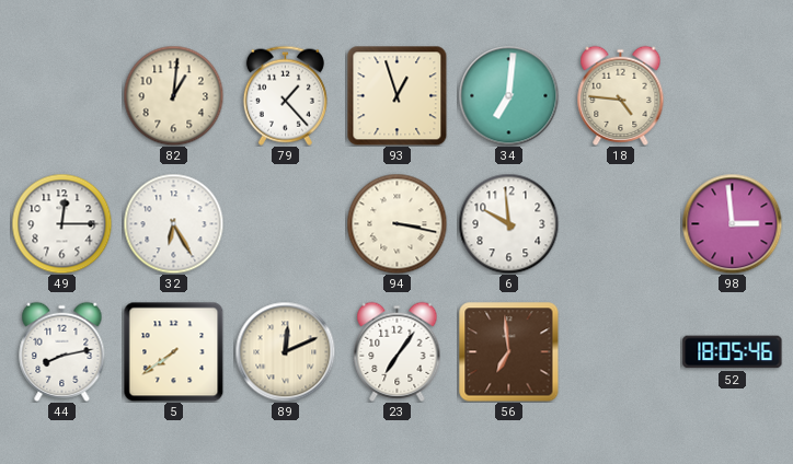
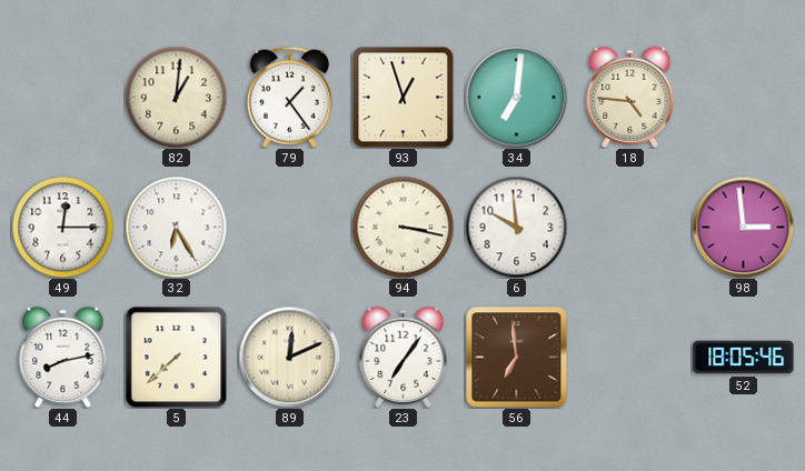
79: 1:23 -> 1:24
5: 7:39 -> 7:38
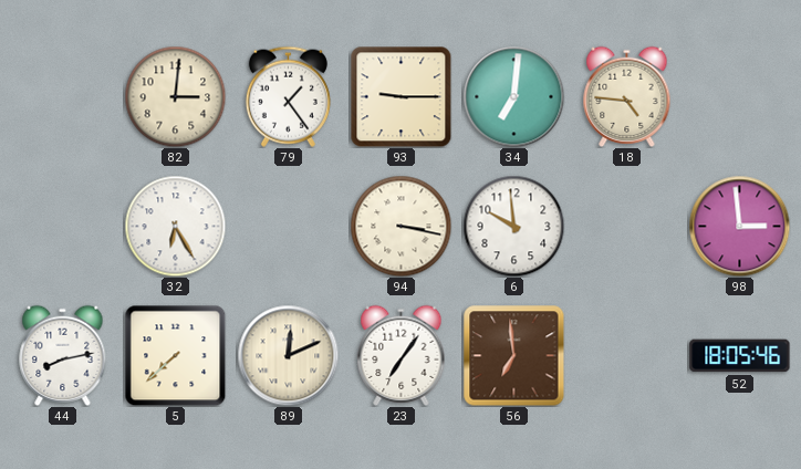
82: 1:01 -> 3:01
93: 12:57 -> 9:15
49: 12:15 -> none
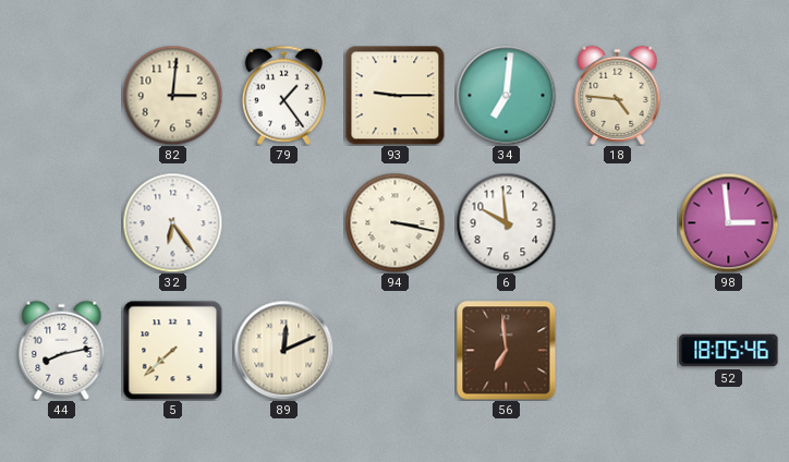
32: 6:25 -> 6:24
23: 7:06 -> none
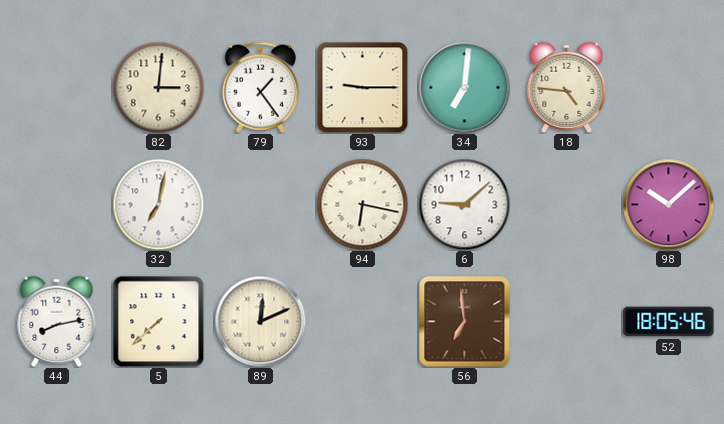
32: 6:24 -> 7:02
94: 3:17 -> 6:17
6: 9:59 -> 9:08
98: 2:59 -> 10:08
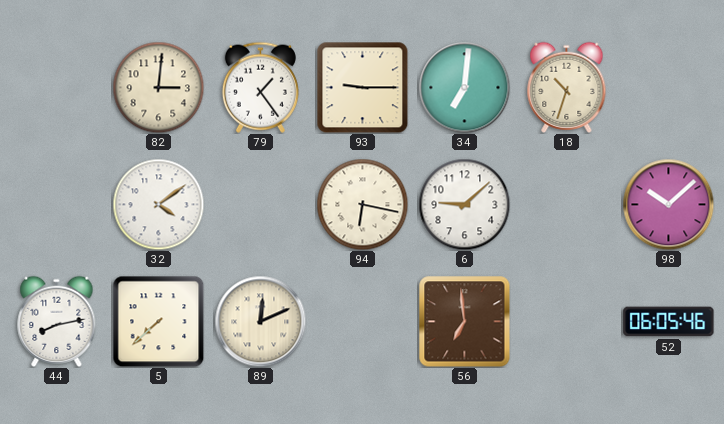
18: 4:46 -> 10:33
32: 7:02 -> 4:09
52: 18:05 -> 06:05
